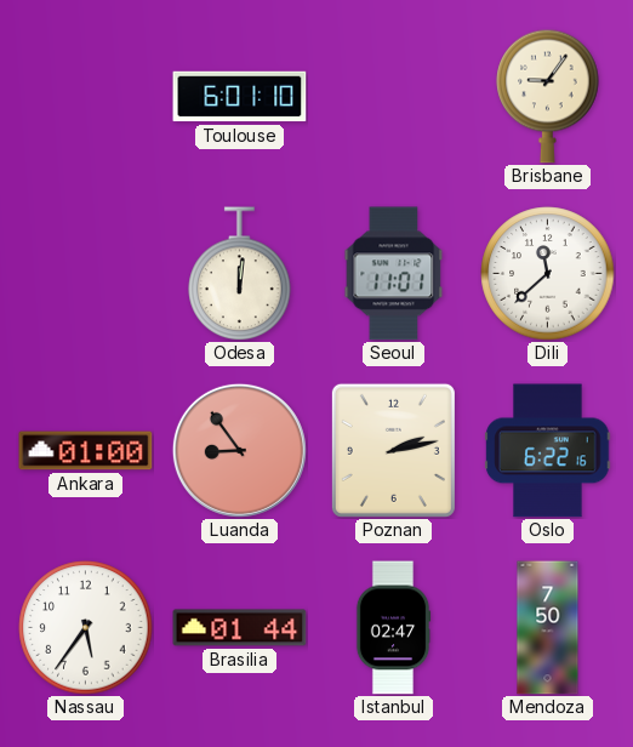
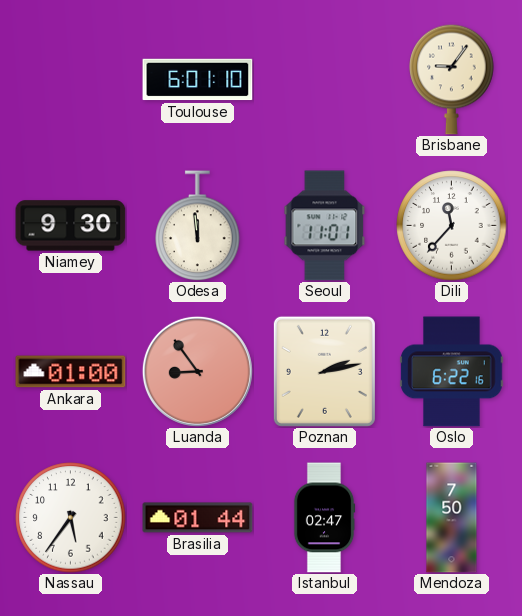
Niamey: none -> 9:30
Odesa: 12:01 -> 11:59
Dili: 11:38 -> 11:37
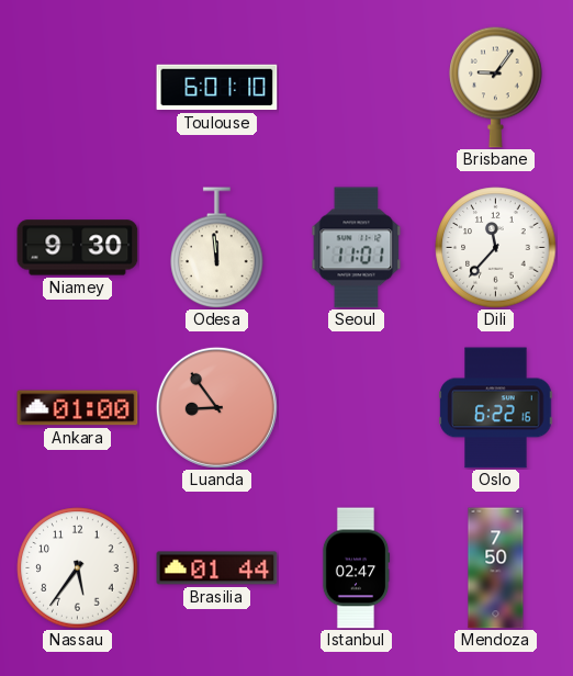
Poznan: 2:13 -> none
